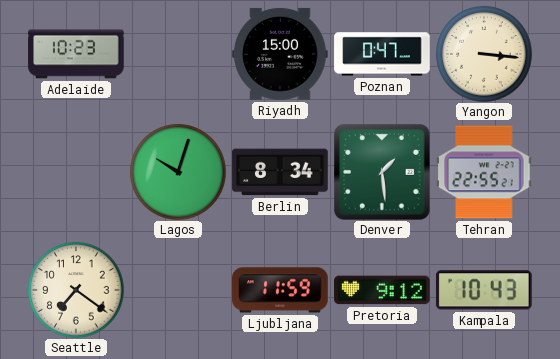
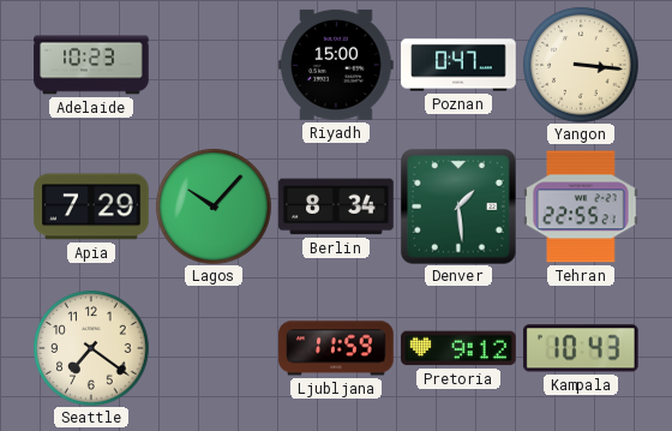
Apia: none -> 7:29
Lagos: 10:03 -> 10:07
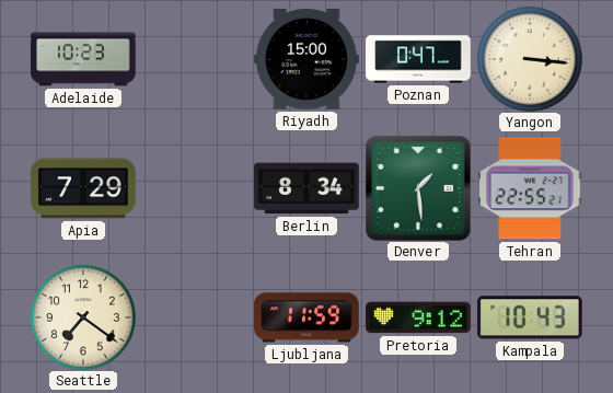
Lagos: 10:07 -> none
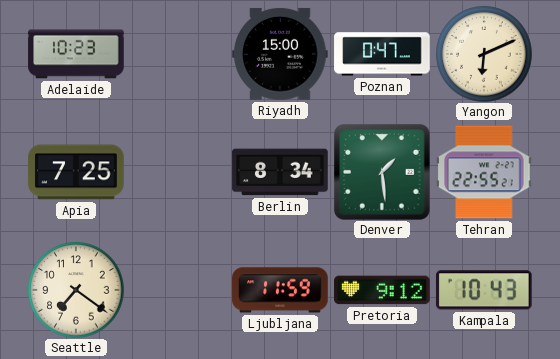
Yangon: 3:16 -> 6:11
Apia: 7:29 -> 7:25
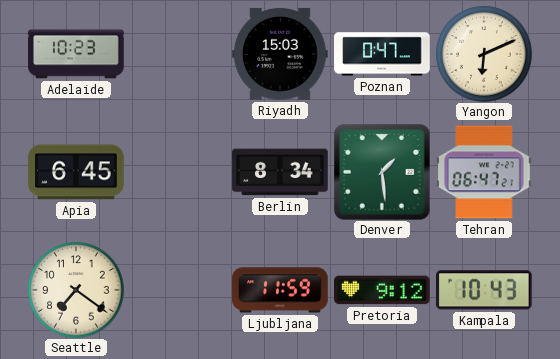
Riyadh: 15:00 -> 15:03
Apia: 7:25 -> 6:45
Tehran: 22:55 -> 06:47
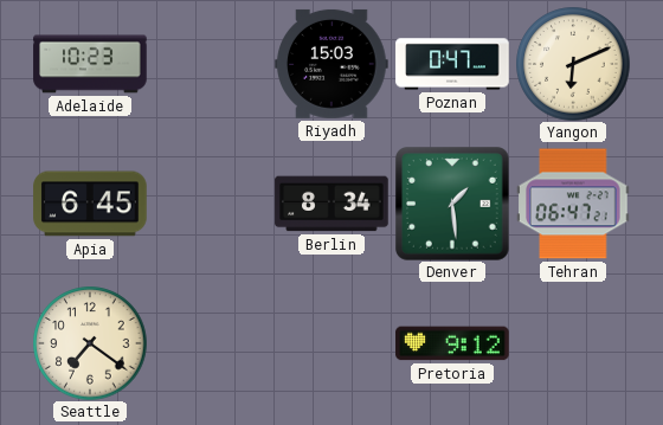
Ljubljana: 11:59 -> none
Kampala: 10:43 -> none
